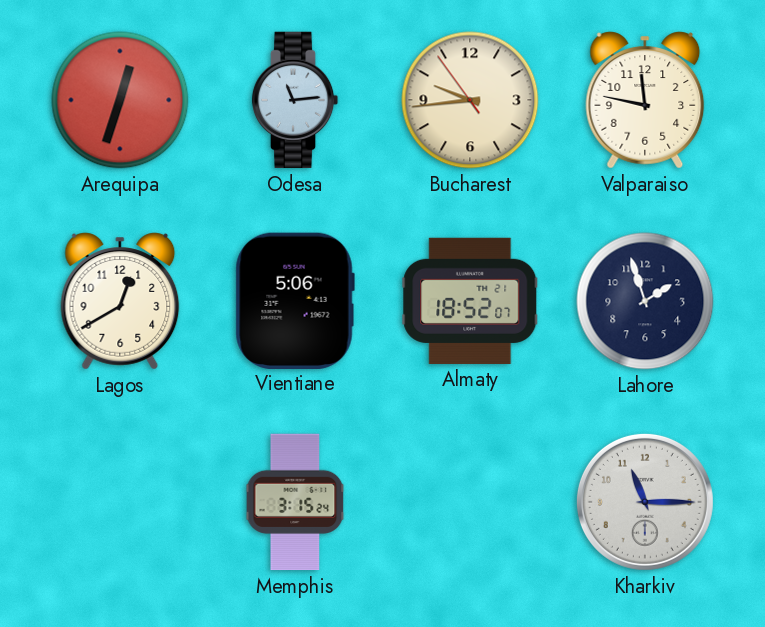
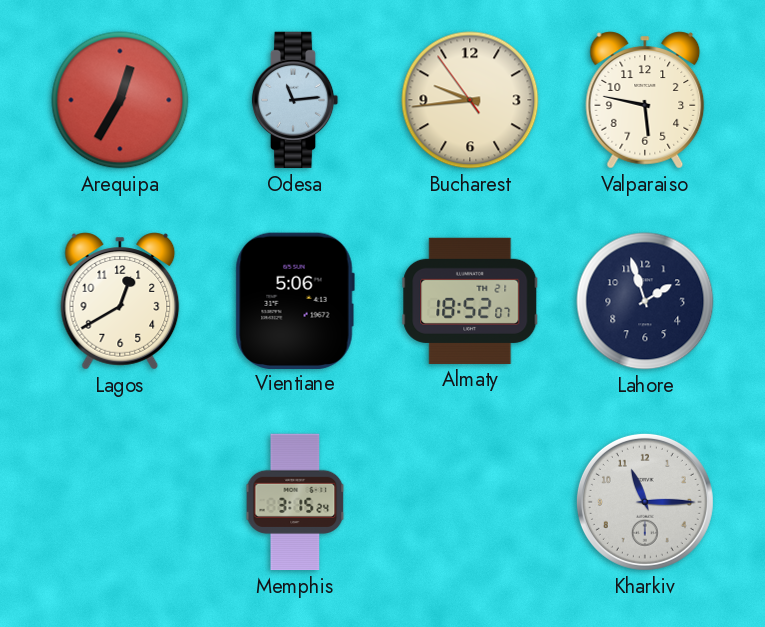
Arequipa: 12:33 -> 12:35
Valparaiso: 11:47 -> 5:47
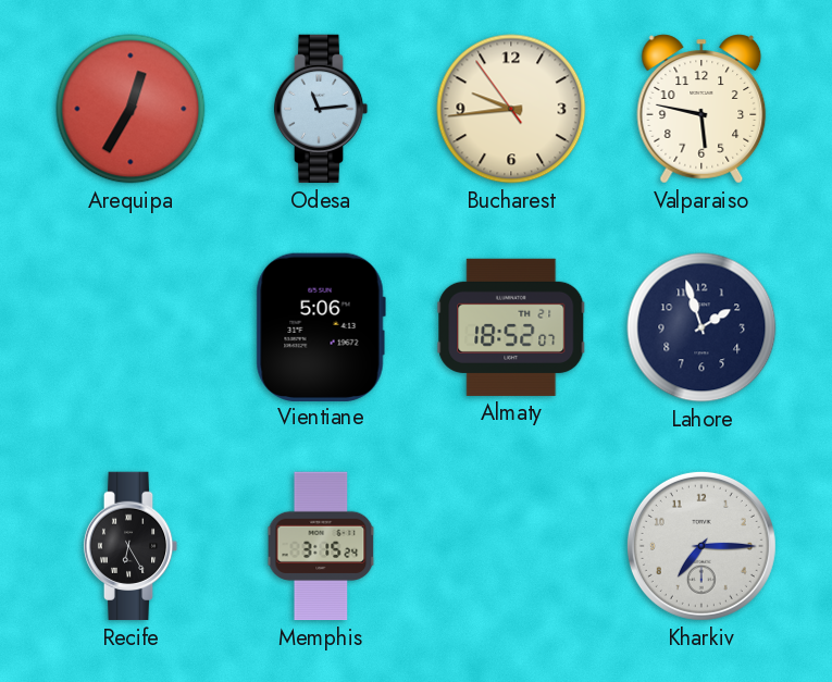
Lagos: 12:40 -> none
Recife: none -> 6:25
Kharkiv: 11:15 -> 7:15
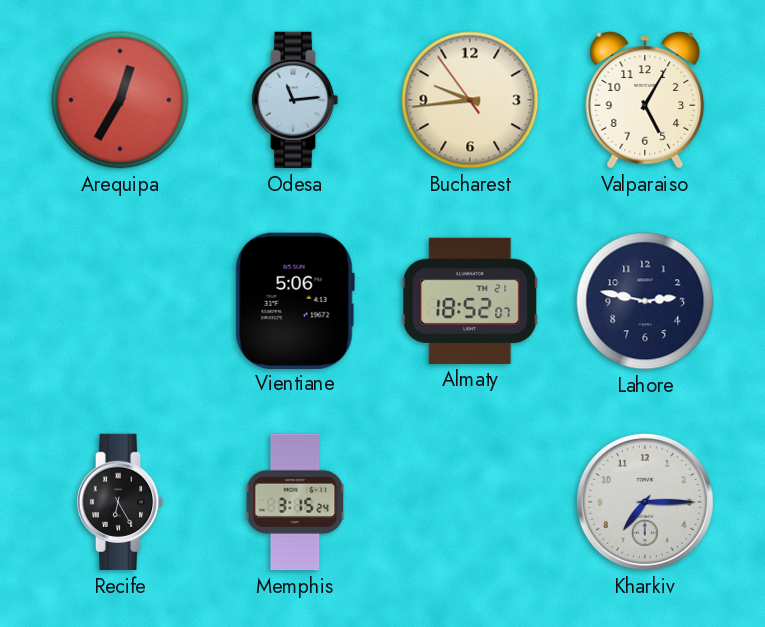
Valparaiso: 5:47 -> 5:05
Lahore: 1:57 -> 2:47
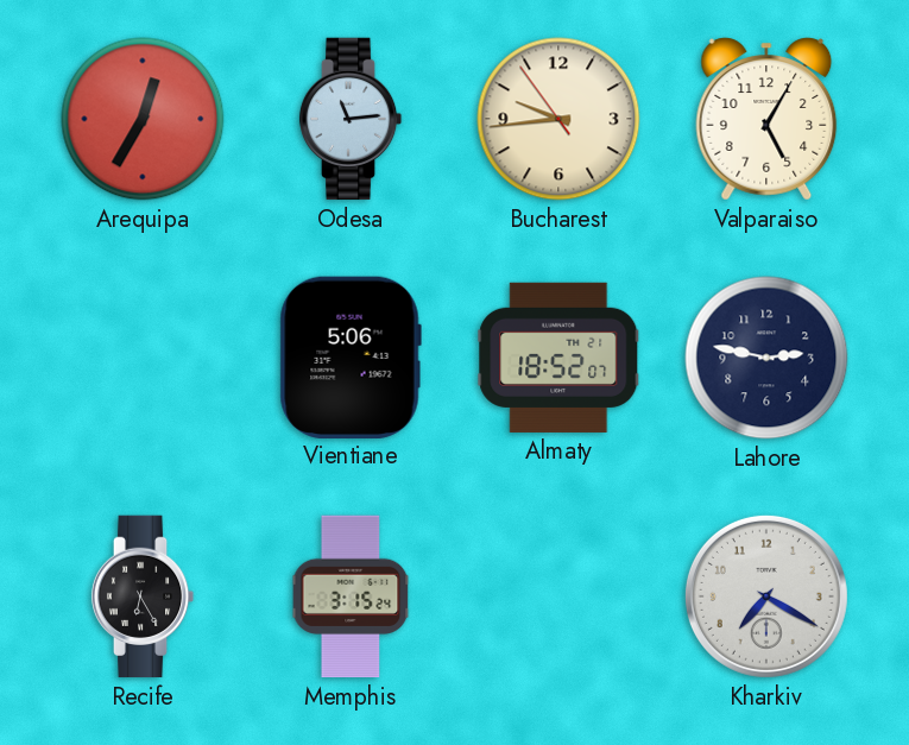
Kharkiv: 7:15 -> 7:20
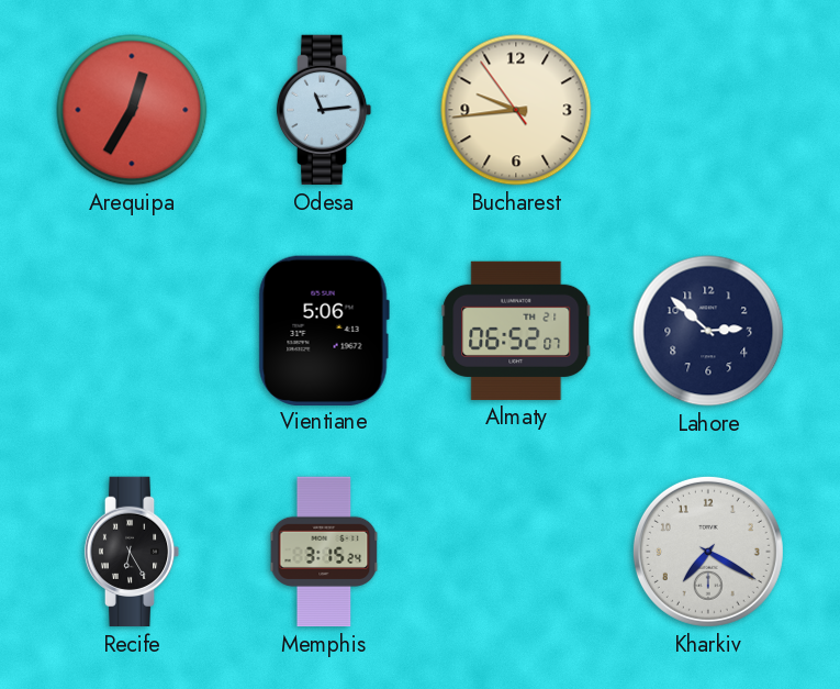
Valparaiso: 5:05 -> none
Almaty: 18:52 -> 06:52
Lahore: 2:47 -> 2:52
